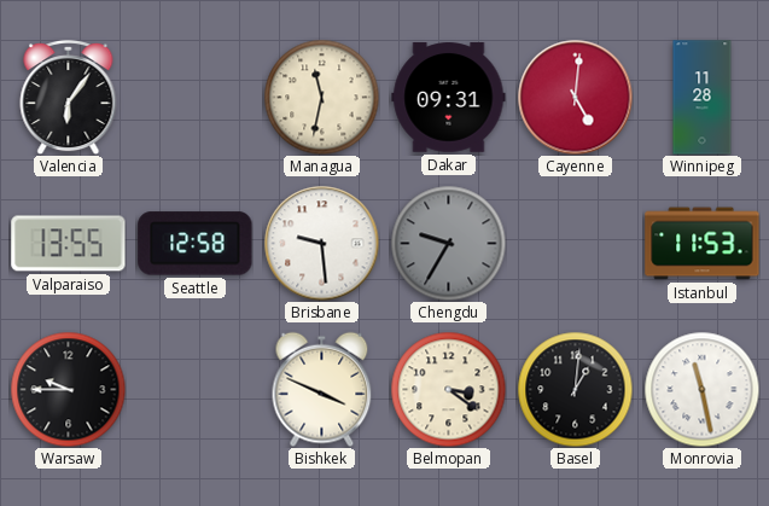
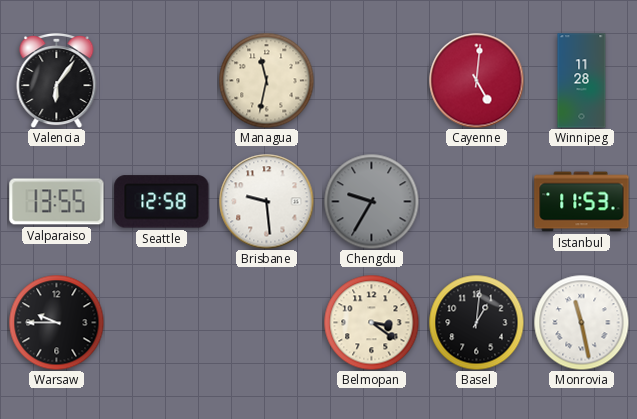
Dakar: 09:31 -> none
Bishkek: 3:49 -> none
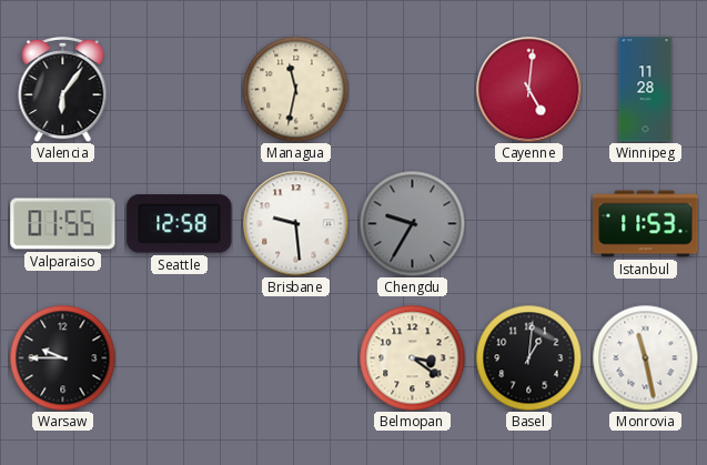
Valparaiso: 13:55 -> 01:55
